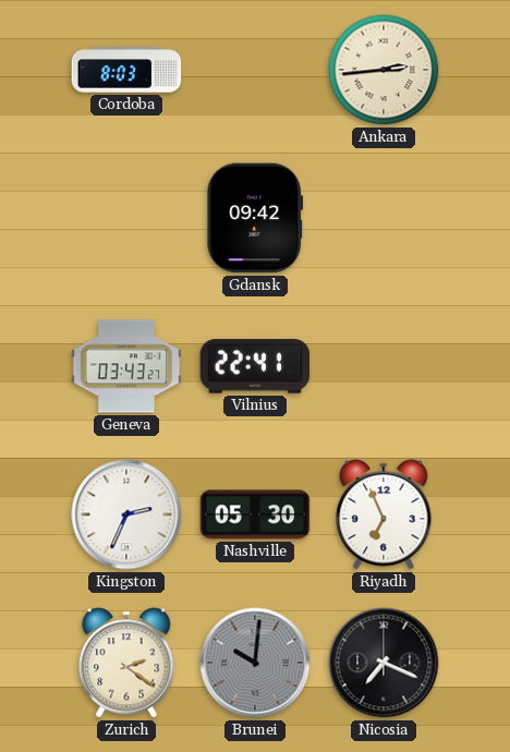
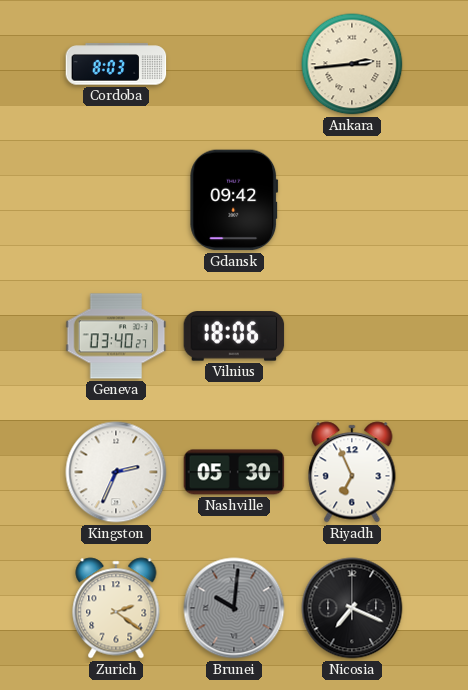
Geneva: 03:43 -> 03:40
Vilnius: 22:41 -> 18:06
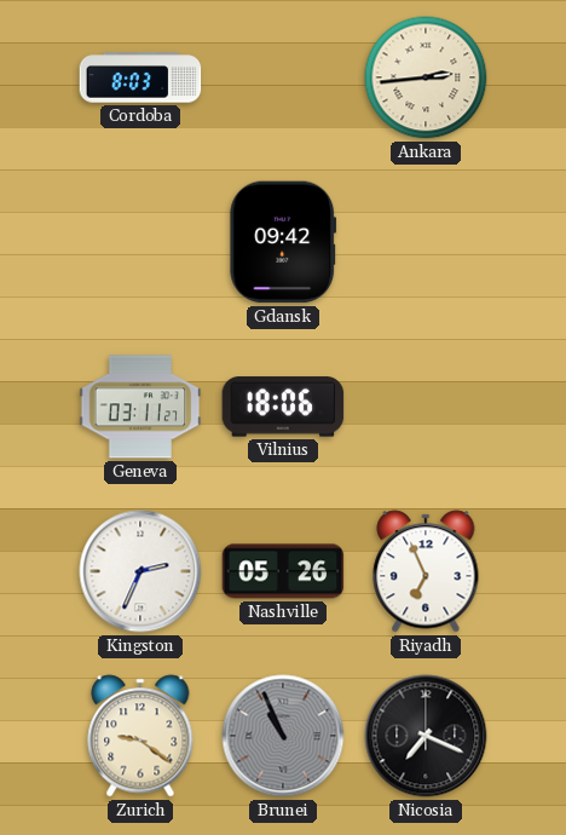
Geneva: 03:40 -> 03:11
Nashville: 05:30 -> 05:26
Zurich: 2:21 -> 9:21
Brunei: 10:01 -> 10:56
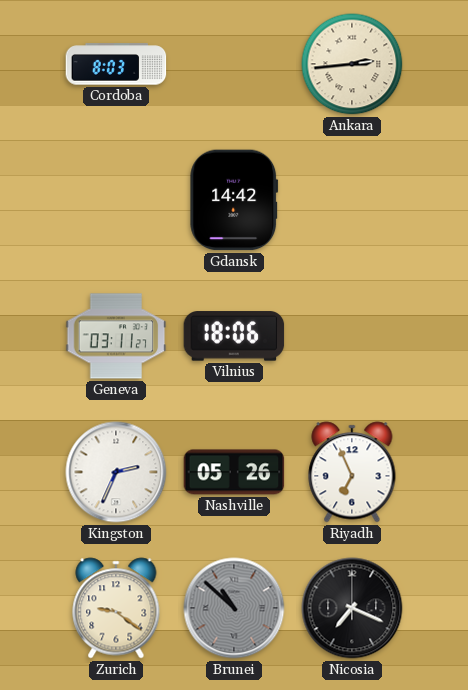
Gdansk: 09:42 -> 14:42
Brunei: 10:56 -> 10:52
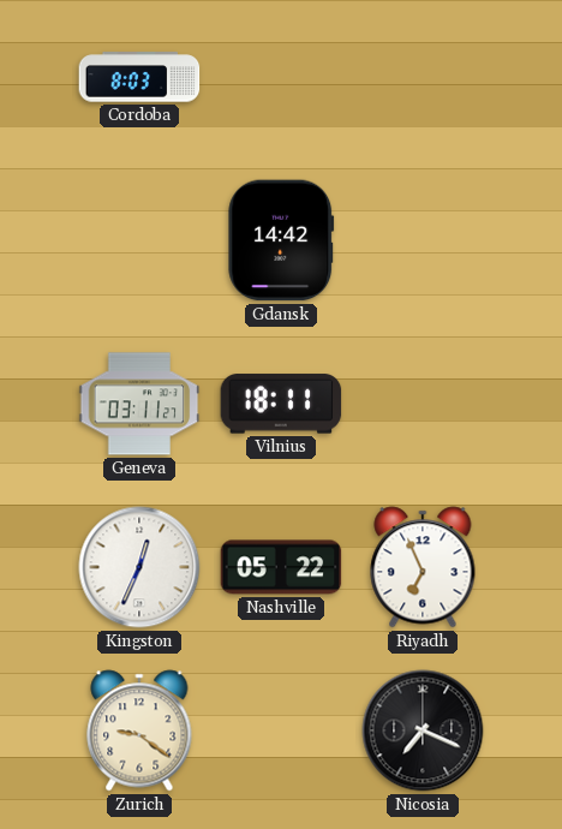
Ankara: 2:44 -> none
Vilnius: 18:06 -> 18:11
Kingston: 2:34 -> 12:34
Nashville: 05:26 -> 05:22
Brunei: 10:52 -> none
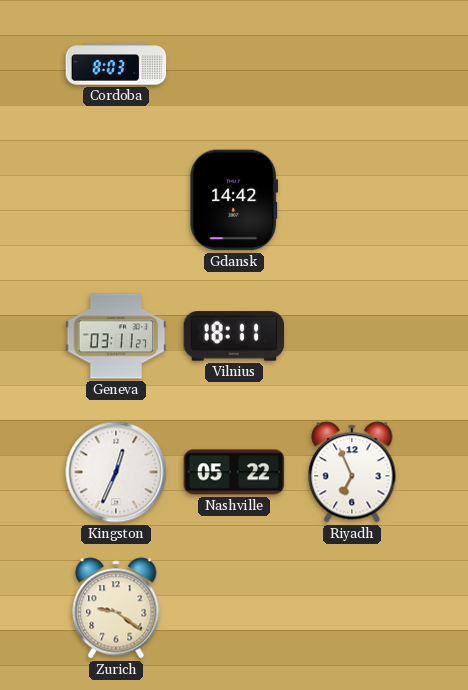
Nicosia: 7:19 -> none
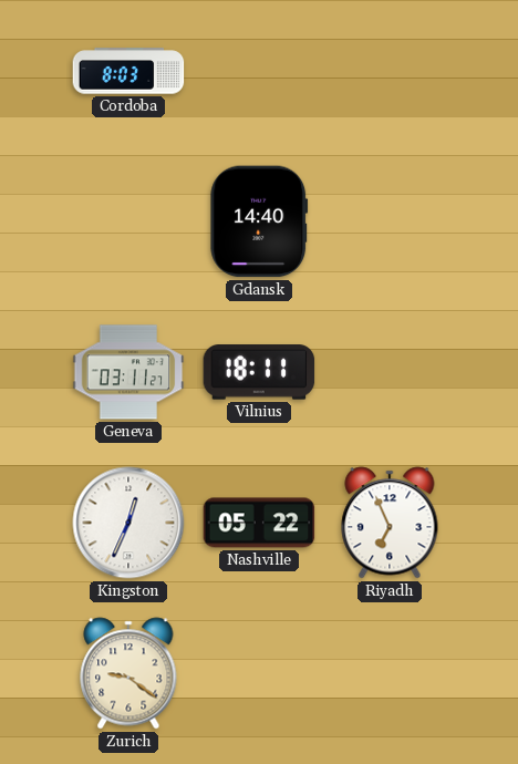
Gdansk: 14:42 -> 14:40
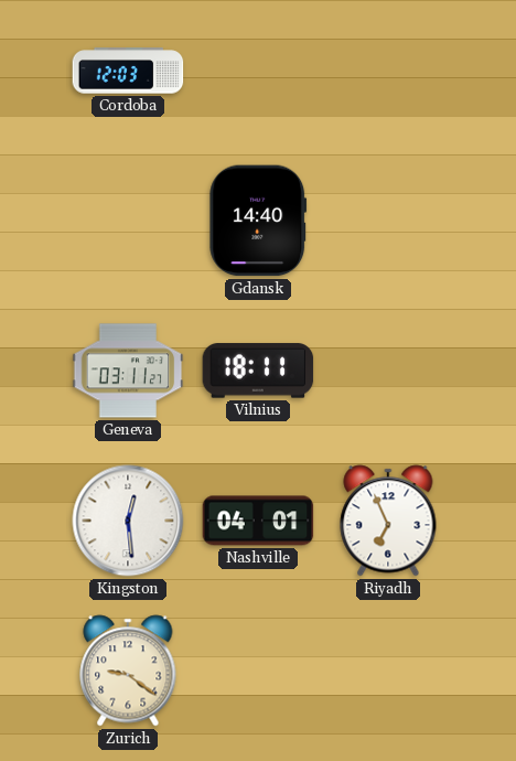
Cordoba: 8:03 -> 12:03
Kingston: 12:34 -> 12:29
Nashville: 05:22 -> 04:01
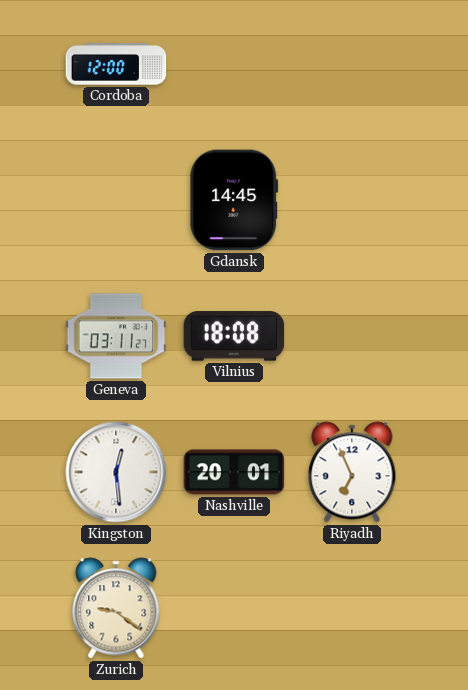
Cordoba: 12:03 -> 12:00
Gdansk: 14:40 -> 14:45
Vilnius: 18:11 -> 18:08
Nashville: 04:01 -> 20:01
